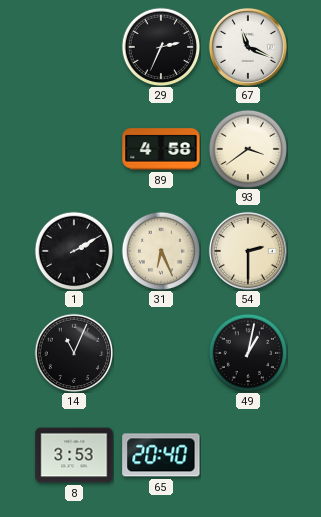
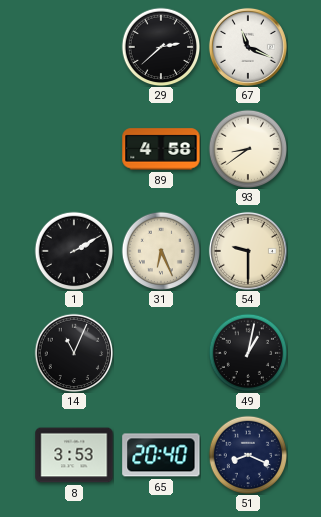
29: 2:34 -> 2:38
93: 3:39 -> 8:39
54: 2:30 -> 9:30
51: none -> 8:19
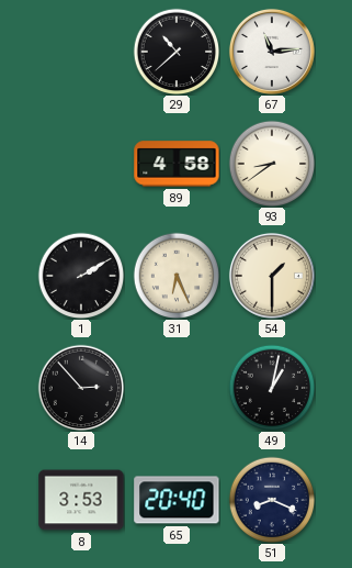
29: 2:38 -> 10:38
67: 11:19 -> 11:14
54: 9:30 -> 1:30
14: 11:04 -> 2:53
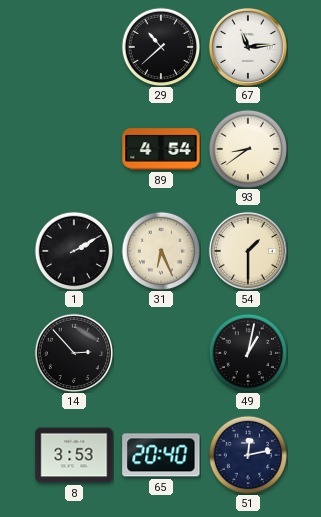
89: 4:58 -> 4:54
51: 8:19 -> 12:13
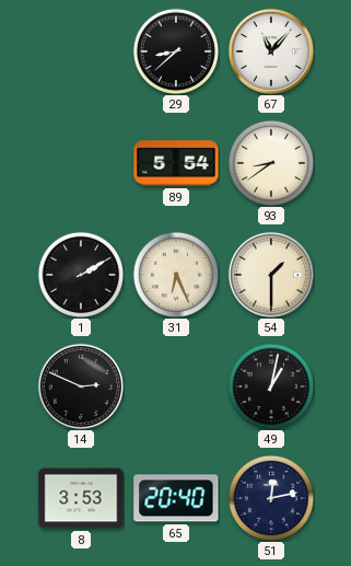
29: 10:38 -> 8:38
67: 11:14 -> 11:07
89: 4:54 -> 5:54
14: 2:53 -> 2:49
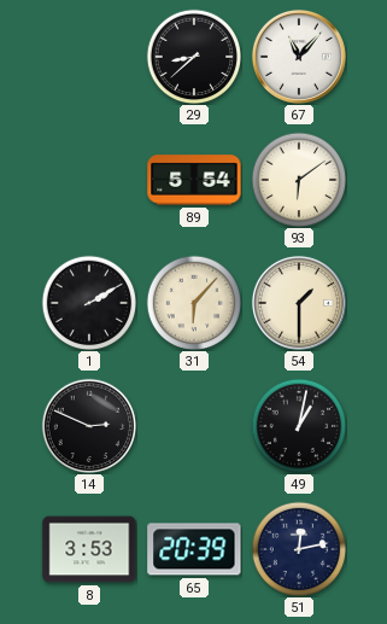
93: 8:39 -> 6:09
31: 6:26 -> 6:07
65: 20:40 -> 20:39
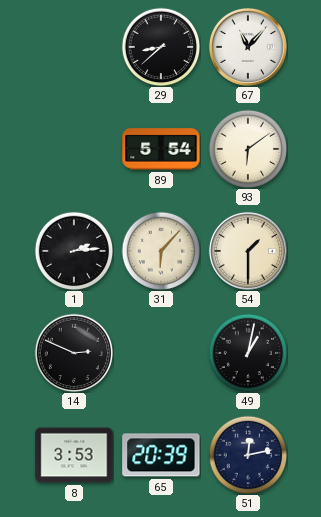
1: 2:10 -> 2:14
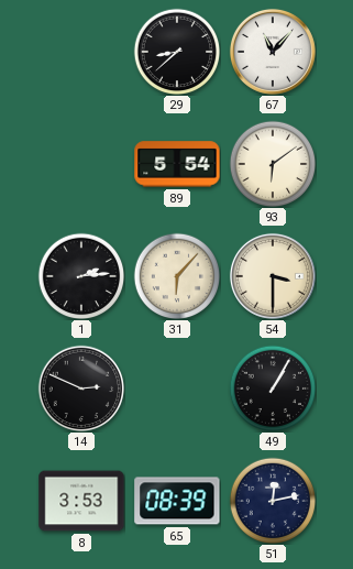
54: 1:30 -> 3:30
49: 1:02 -> 1:05
65: 20:39 -> 08:39
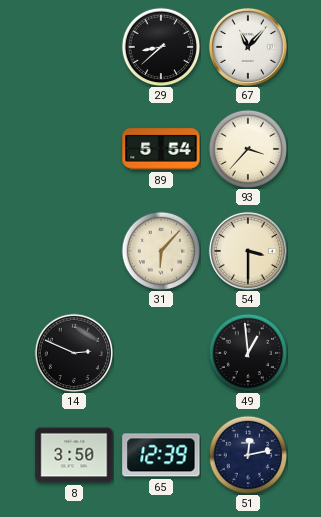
93: 6:09 -> 3:37
1: 2:14 -> none
49: 1:05 -> 12:59
8: 3:53 -> 3:50
65: 08:39 -> 12:39
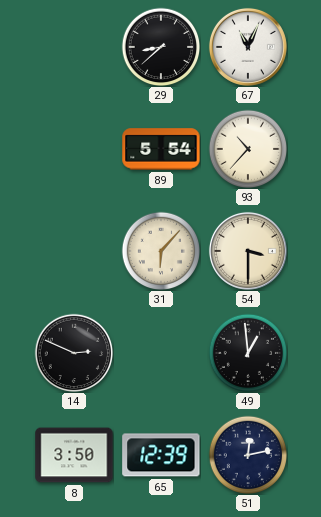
67: 11:07 -> 11:04
93: 3:37 -> 10:37
